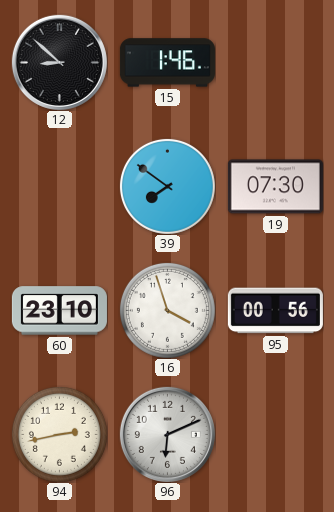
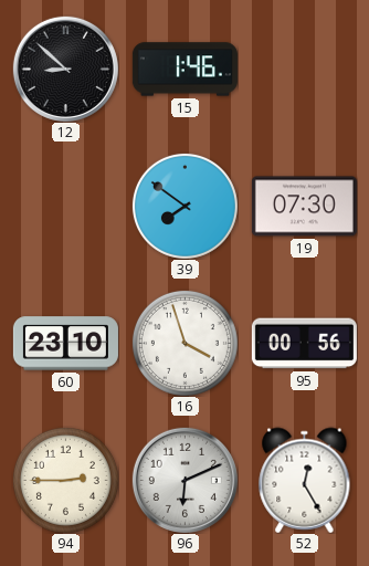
94: 2:43 -> 2:45
52: none -> 12:25
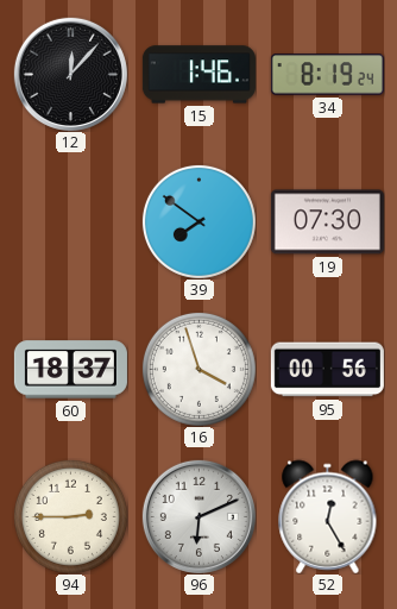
12: 8:52 -> 12:07
34: none -> 8:19
60: 23:10 -> 18:37
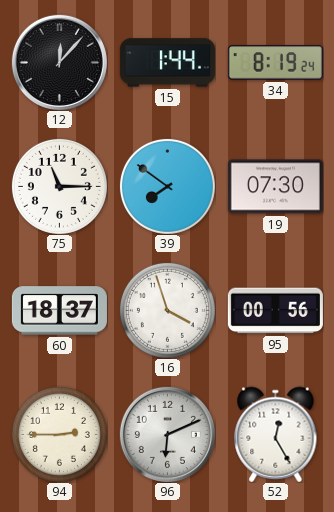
15: 1:46 -> 1:44
75: none -> 11:15
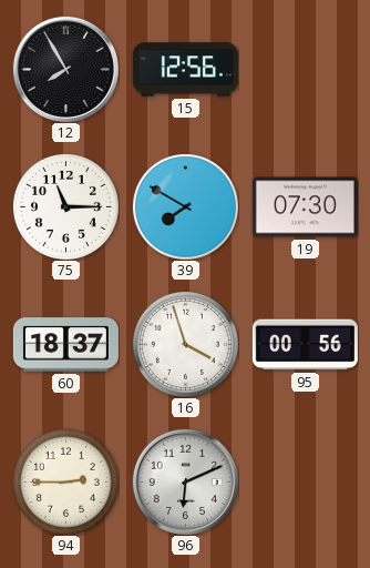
12: 12:07 -> 7:55
15: 1:44 -> 12:56
34: 8:19 -> none
39: 7:51 -> 7:50
52: 12:25 -> none
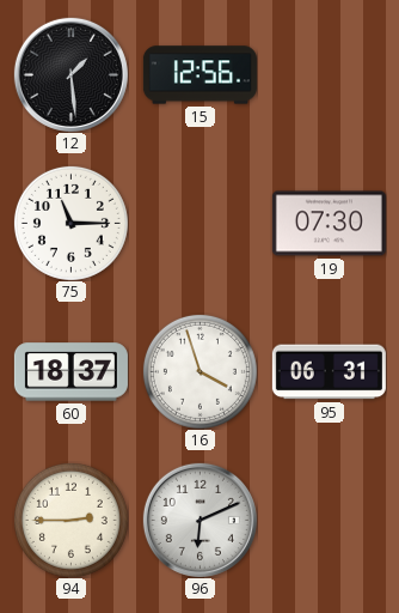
12: 7:55 -> 1:29
39: 7:50 -> none
95: 00:56 -> 06:31
